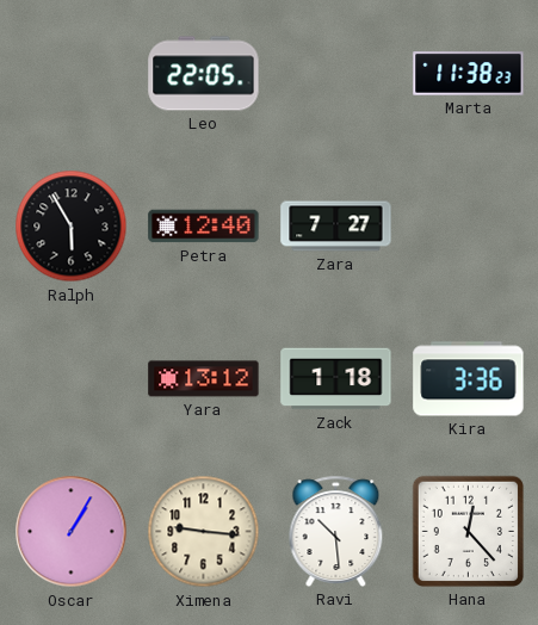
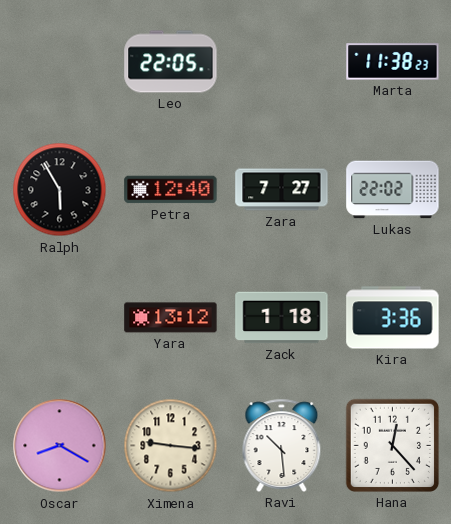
Lukas: none -> 22:02
Oscar: 1:05 -> 8:20
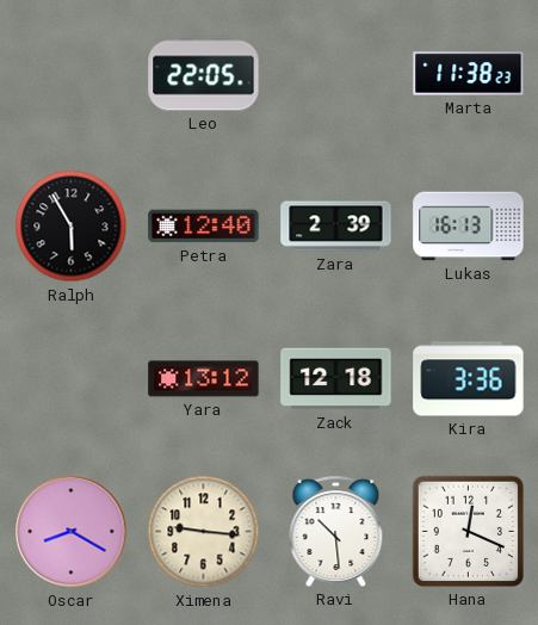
Zara: 7:27 -> 2:39
Lukas: 22:02 -> 16:13
Zack: 1:18 -> 12:18
Hana: 12:23 -> 12:19
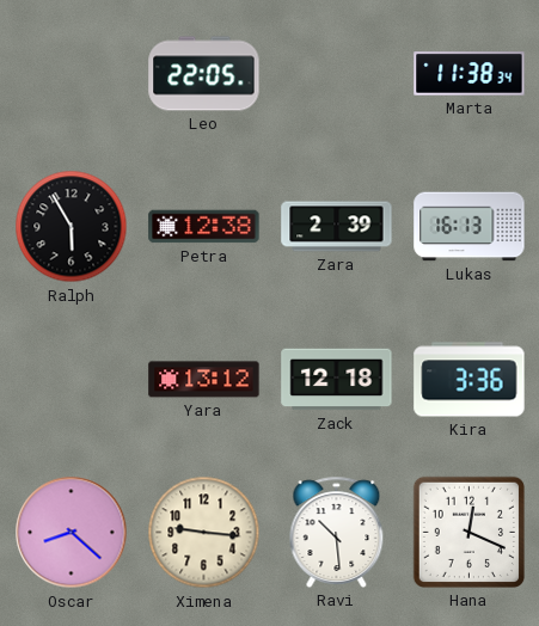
Marta: 11:38:23 -> 11:38:34
Petra: 12:40 -> 12:38
Oscar: 8:20 -> 8:22
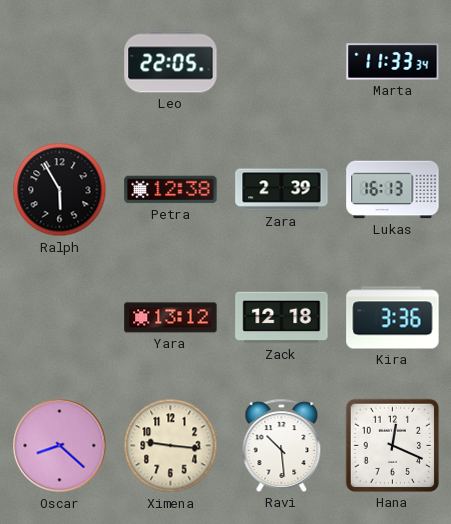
Marta: 11:38 -> 11:33
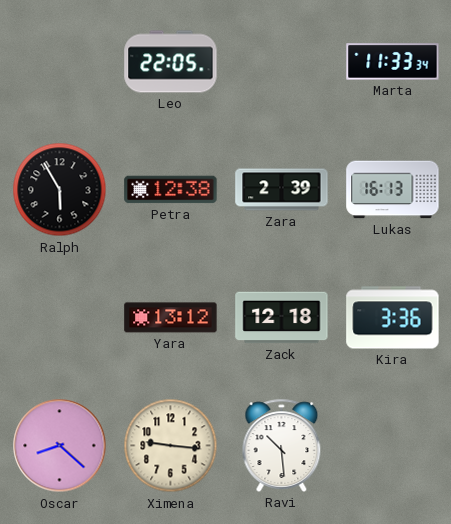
Hana: 12:19 -> none
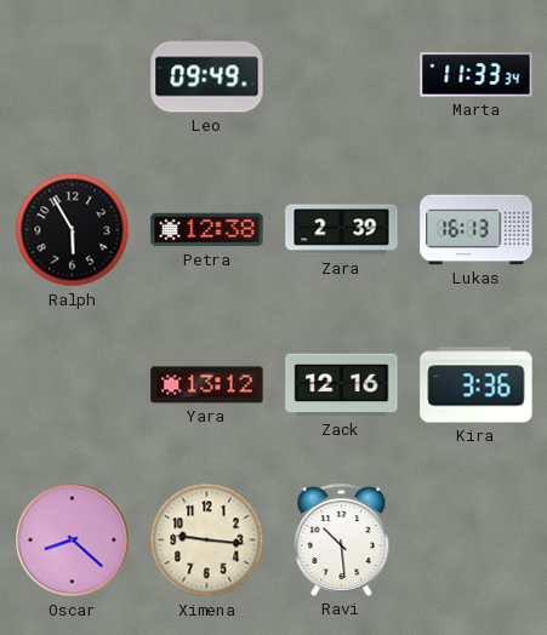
Leo: 22:05 -> 09:49
Zack: 12:18 -> 12:16
